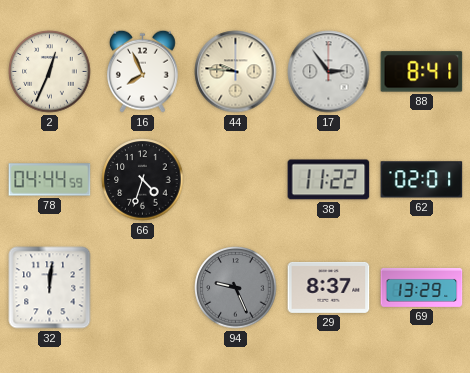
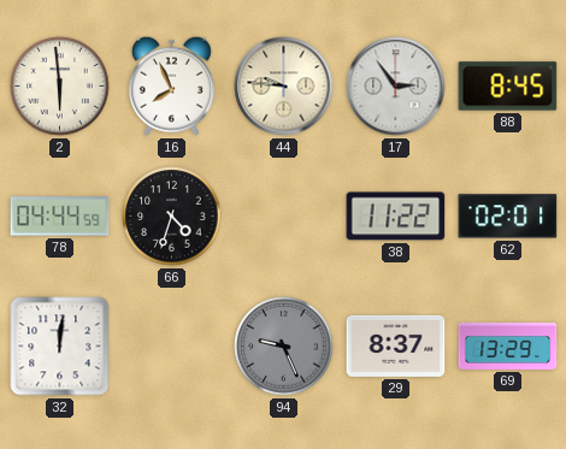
2: 12:34 -> 5:59
88: 8:41 -> 8:45
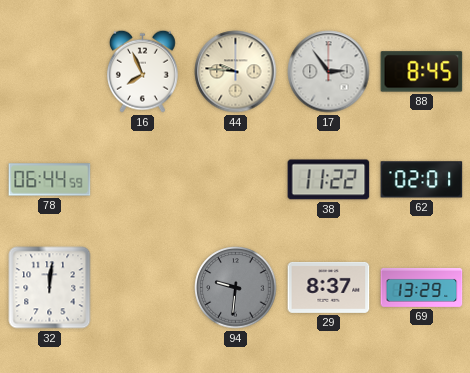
2: 5:59 -> none
78: 04:44 -> 06:44
66: 4:33 -> none
94: 9:26 -> 9:31
